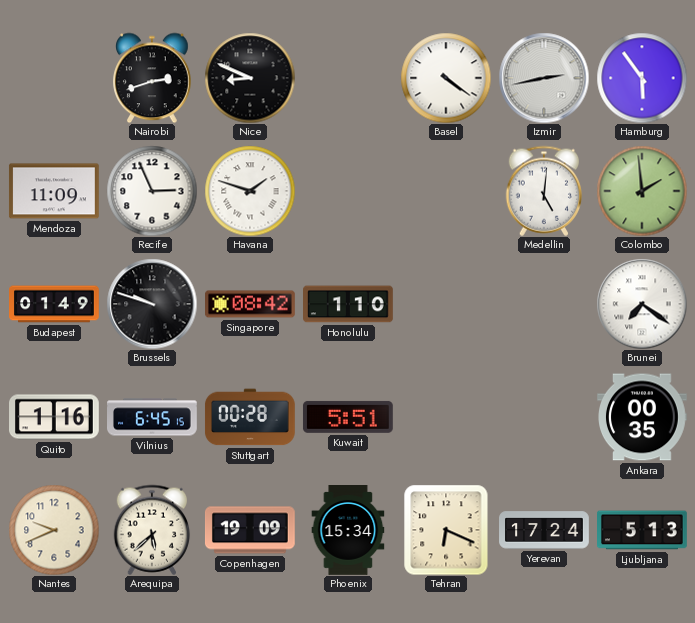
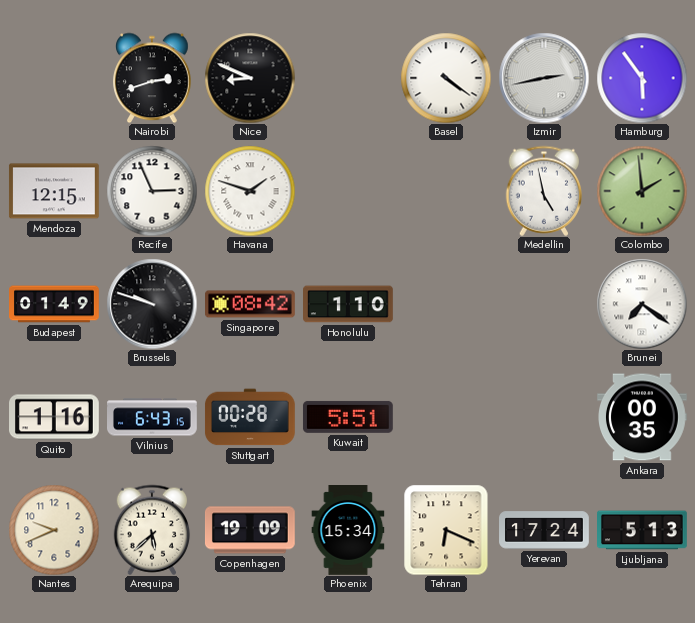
Mendoza: 11:09 -> 12:15
Medellin: 5:01 -> 4:58
Vilnius: 6:45 -> 6:43
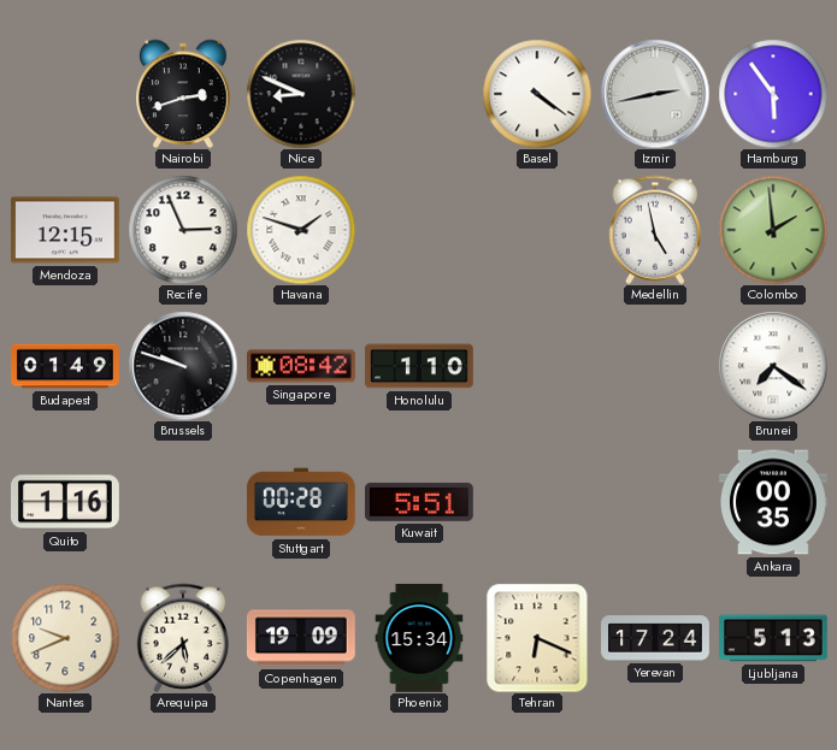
Vilnius: 6:43 -> none
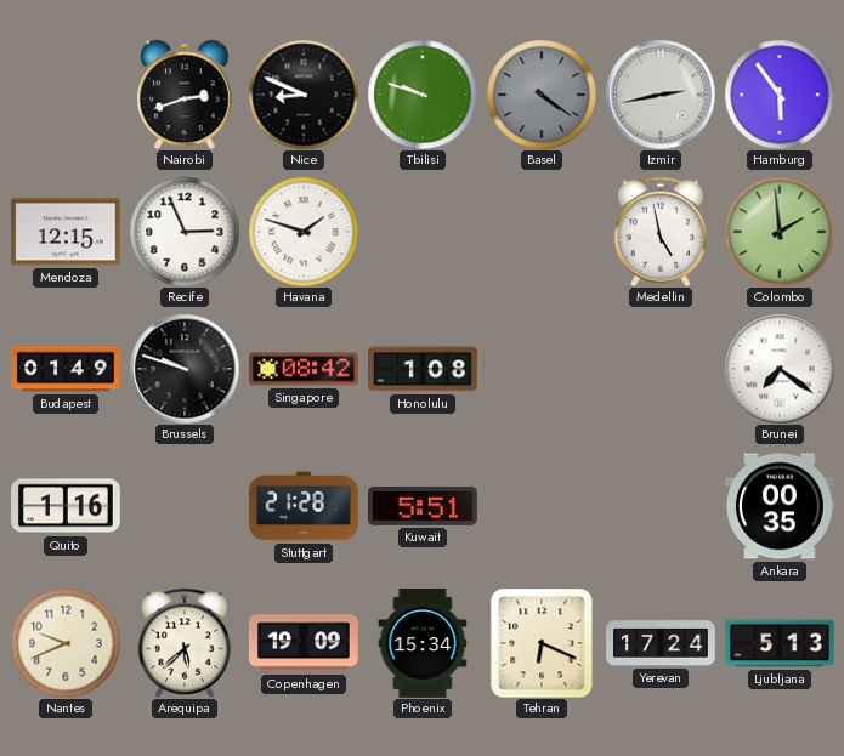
Tbilisi: none -> 9:48
Basel dial: white -> grey
Honolulu: 1:10 -> 1:08
Stuttgart: 00:28 -> 21:28
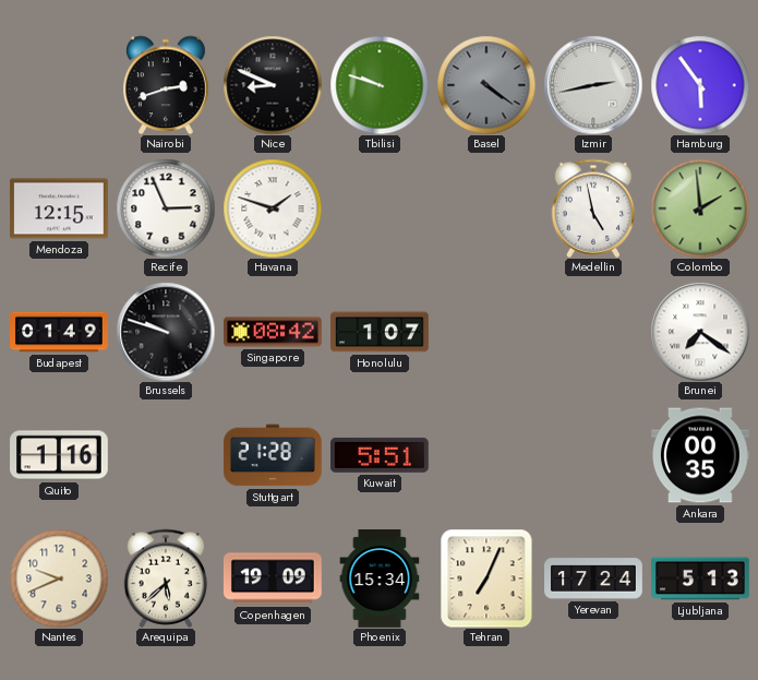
Honolulu: 1:08 -> 1:07
Tehran: 6:19 -> 7:04
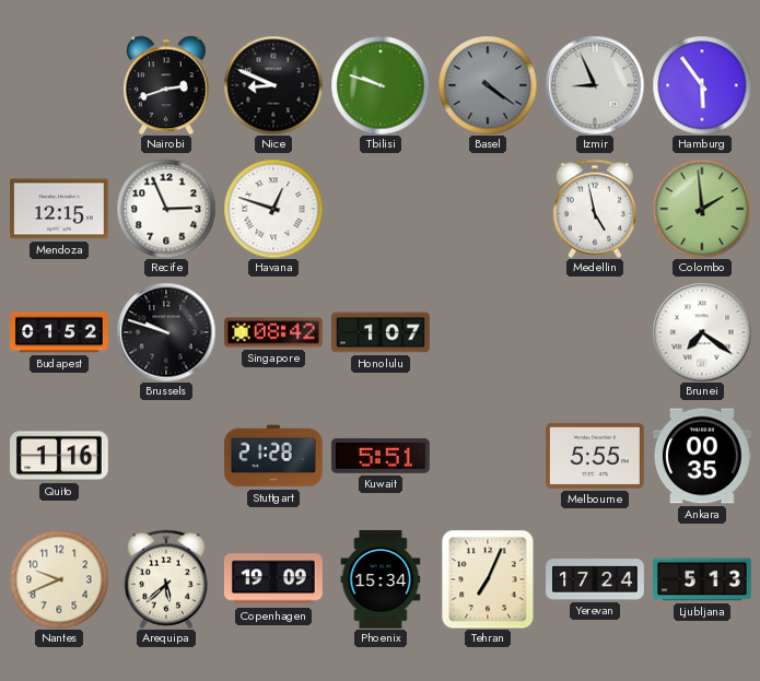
Izmir: 2:43 -> 8:56
Havana: 1:48 -> 12:48
Budapest: 01:49 -> 01:52
Melbourne: none -> 5:55
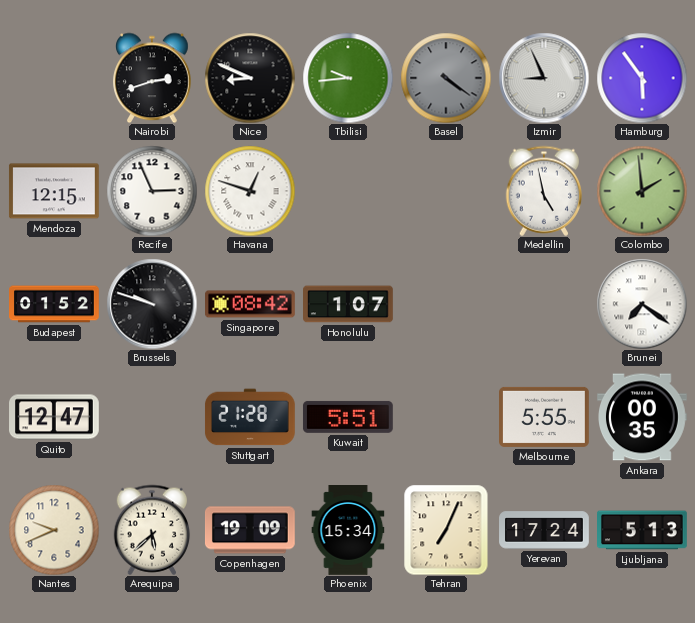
Tbilisi: 9:48 -> 9:44
Quito: 1:16 -> 12:47
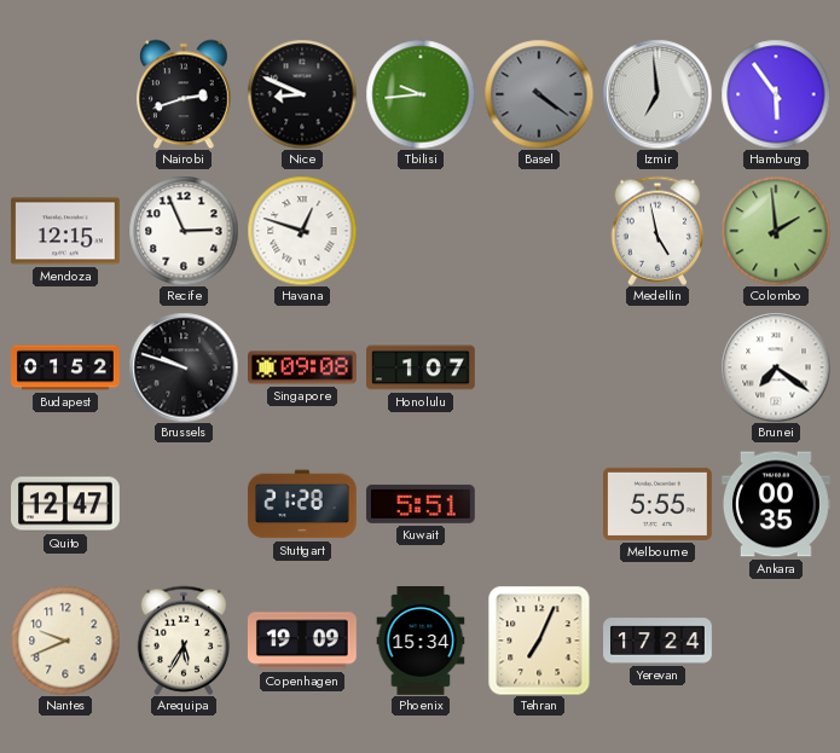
Izmir: 8:56 -> 6:59
Singapore: 08:42 -> 09:08
Arequipa: 5:38 -> 5:35
Ljubljana: 5:13 -> none
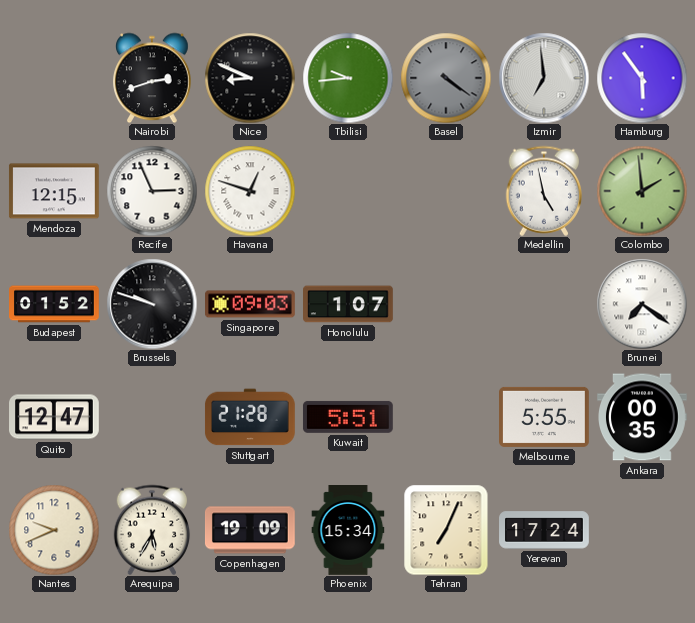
Singapore: 09:08 -> 09:03
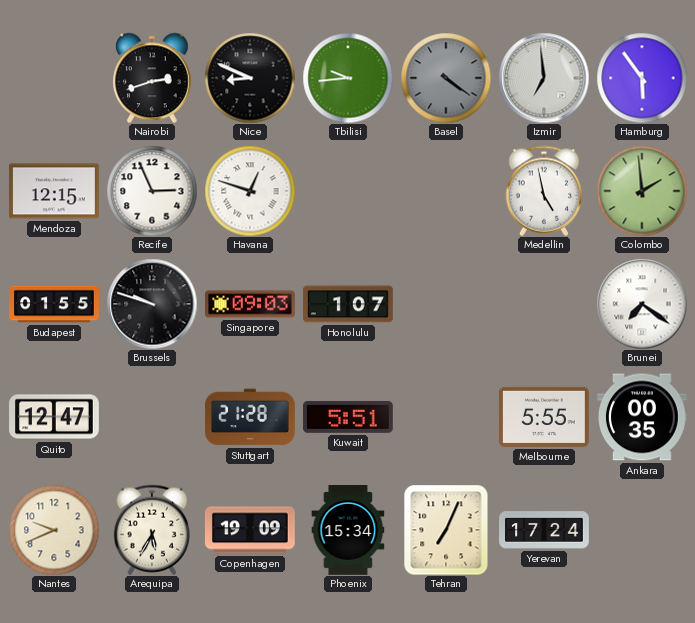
Budapest: 01:52 -> 01:55
